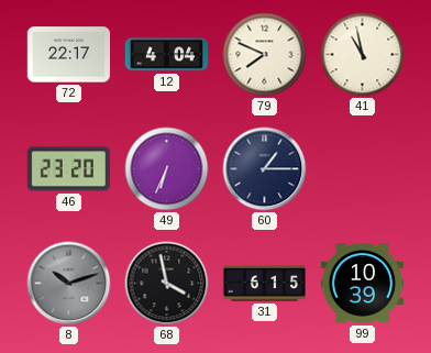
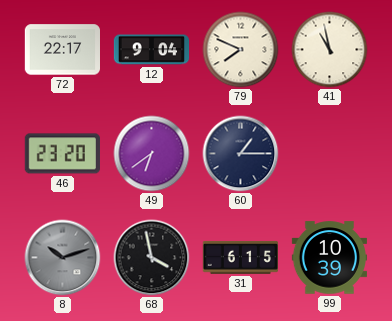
12: 4:04 -> 9:04
49: 6:34 -> 6:39
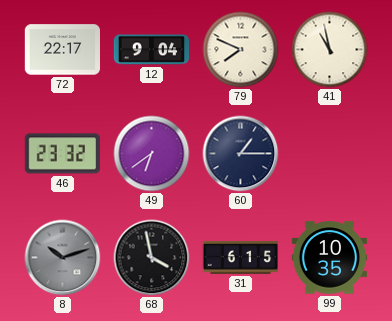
46: 23:20 -> 23:32
99: 10:39 -> 10:35
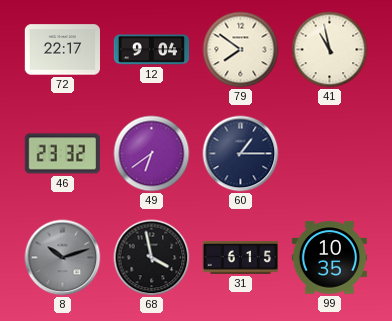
79: 7:49 -> 7:51
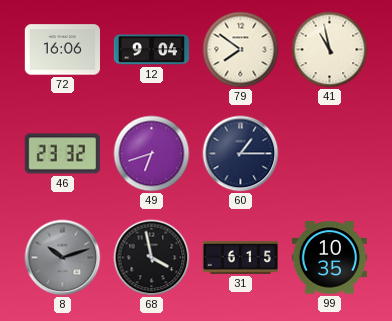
72: 22:17 -> 16:06
49: 6:39 -> 6:42
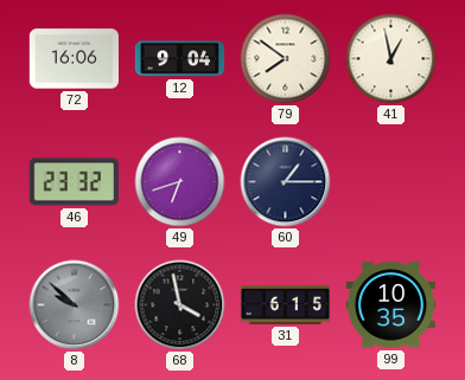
41: 10:58 -> 12:58
8: 10:12 -> 9:52
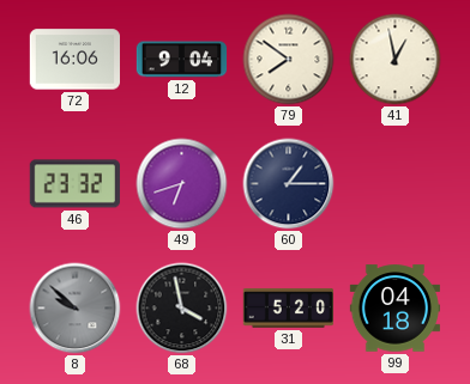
31: 6:15 -> 5:20
99: 10:35 -> 04:18
